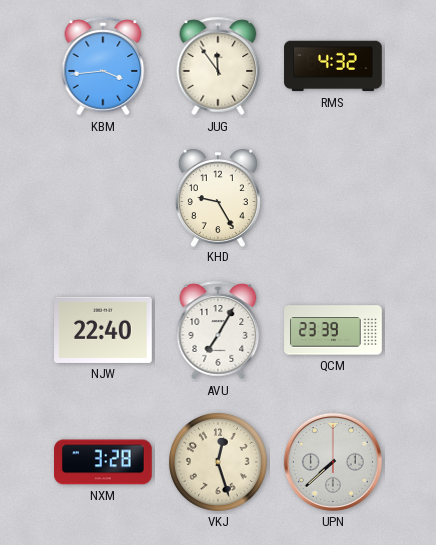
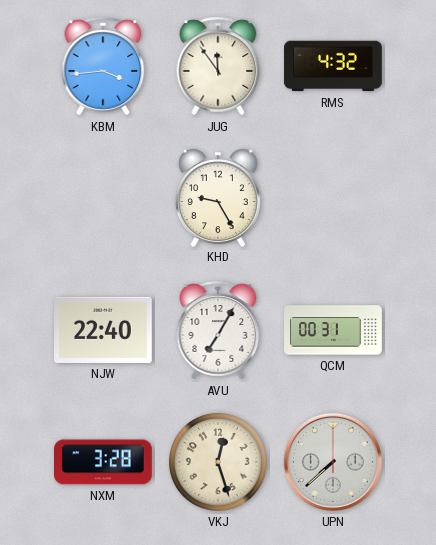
QCM: 23:39 -> 00:31
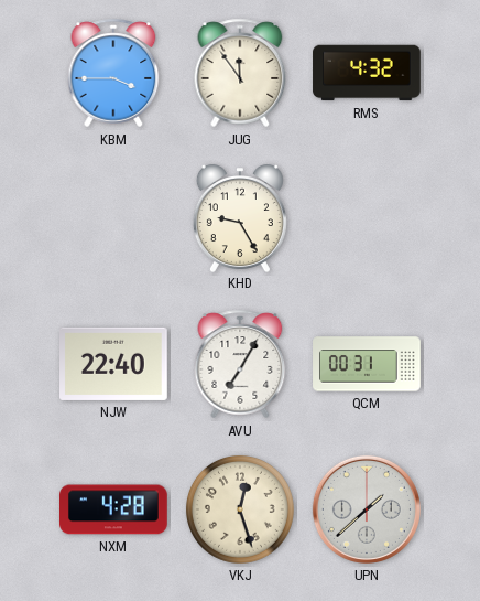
KBM: 3:44 -> 3:45
NXM: 3:28 -> 4:28
UPN: 7:38 -> 1:38
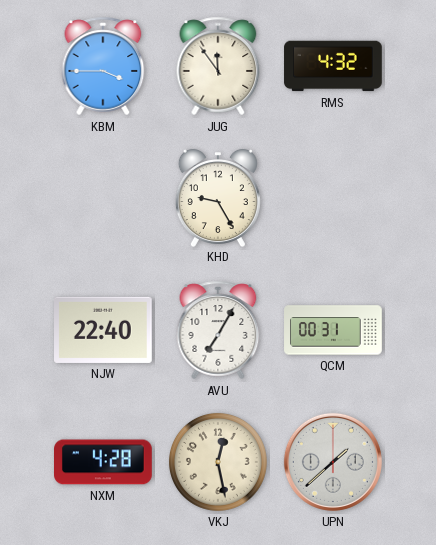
VKJ: 12:27 -> 12:28
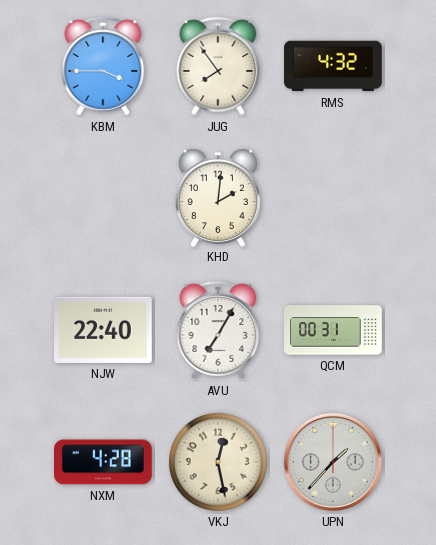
JUG: 11:54 -> 7:54
KHD: 9:25 -> 2:01
UPN: 1:38 -> 1:37
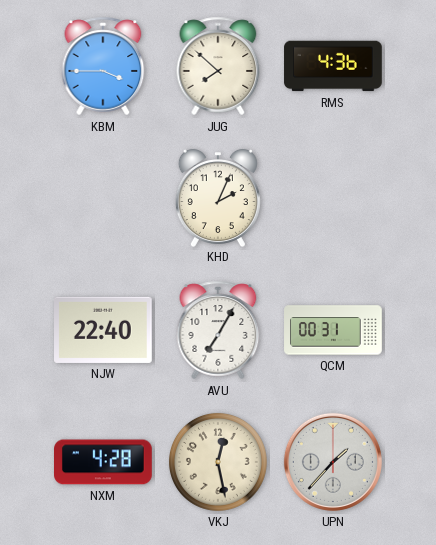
JUG: 7:54 -> 7:52
RMS: 4:32 -> 4:36
KHD: 2:01 -> 2:04
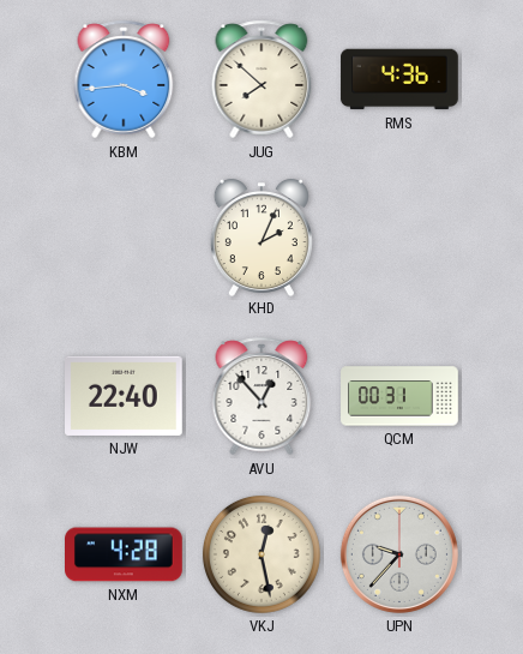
KBM: 3:45 -> 3:44
AVU: 7:05 -> 12:53
UPN: 1:37 -> 9:37
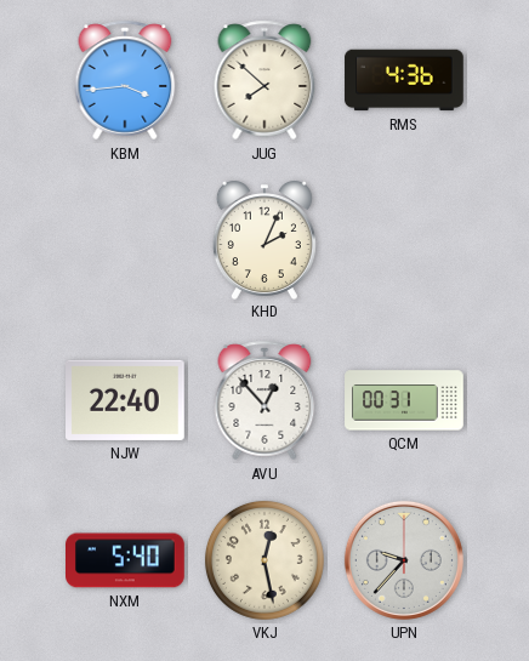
NXM: 4:28 -> 5:40
